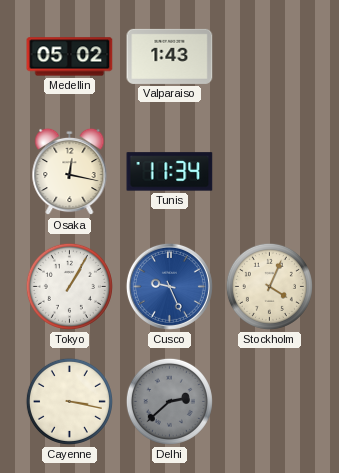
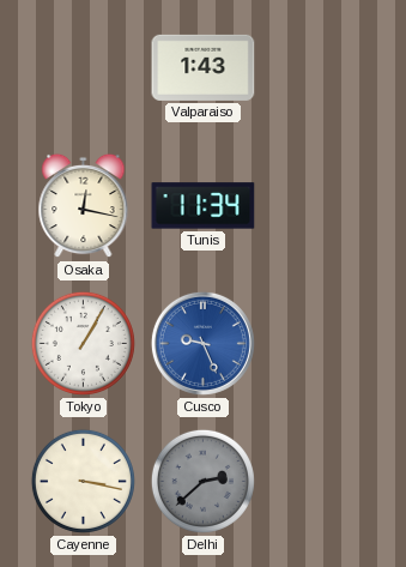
Medellin: 05:02 -> none
Stockholm: 4:04 -> none
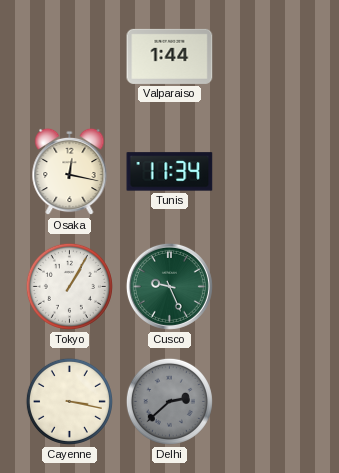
Valparaiso: 1:43 -> 1:44
Cusco dial: blue -> green
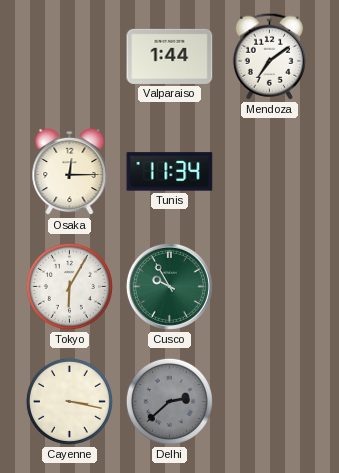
Mendoza: none -> 7:09
Osaka: 12:17 -> 12:15
Tokyo: 1:05 -> 6:05
Cusco: 9:26 -> 9:55
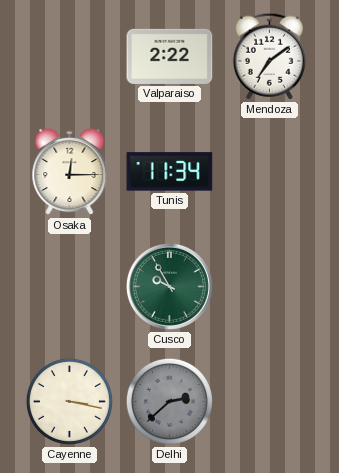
Valparaiso: 1:44 -> 2:22
Tokyo: 6:05 -> none
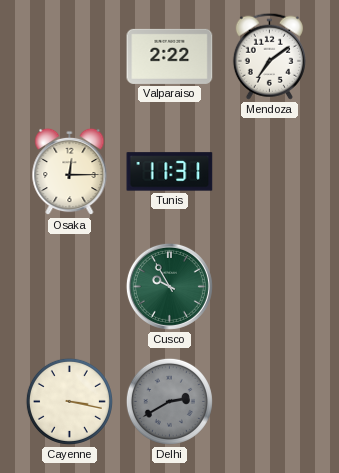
Tunis: 11:34 -> 11:31
Delhi: 2:38 -> 2:40
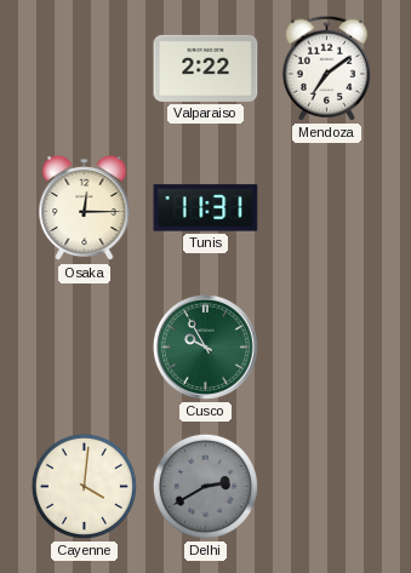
Cayenne: 3:17 -> 4:01
